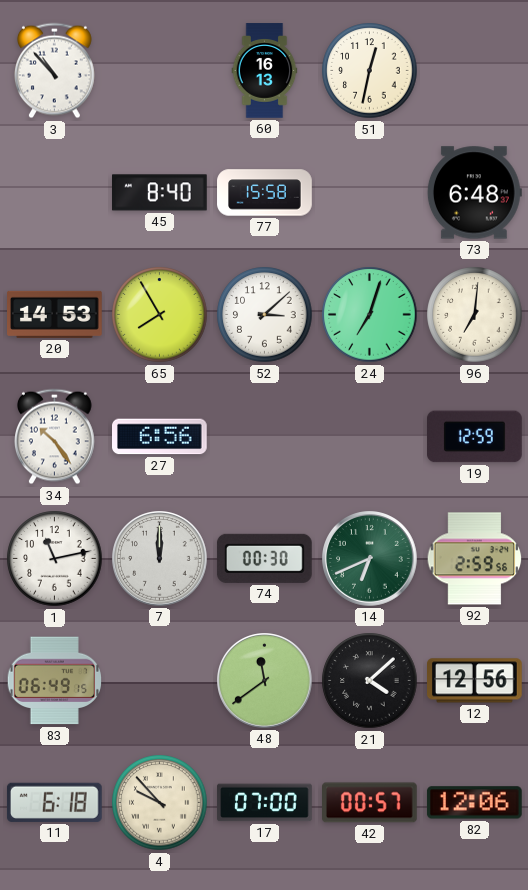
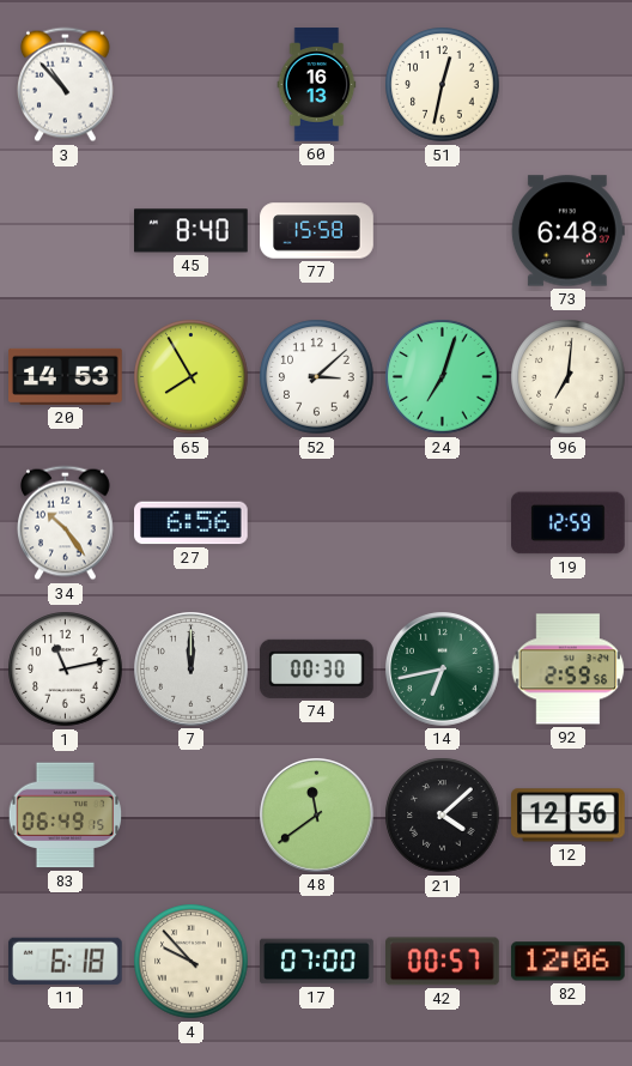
14: 6:41 -> 6:43
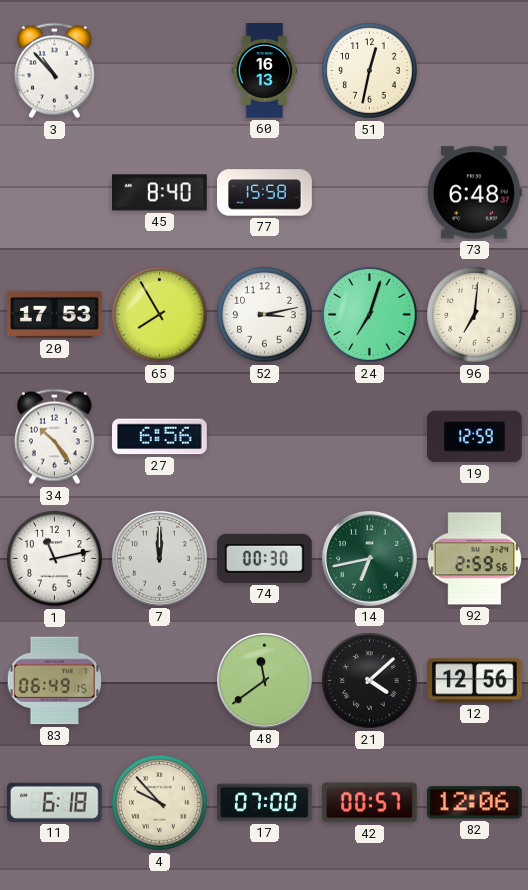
20: 14:53 -> 17:53
52: 3:08 -> 3:13
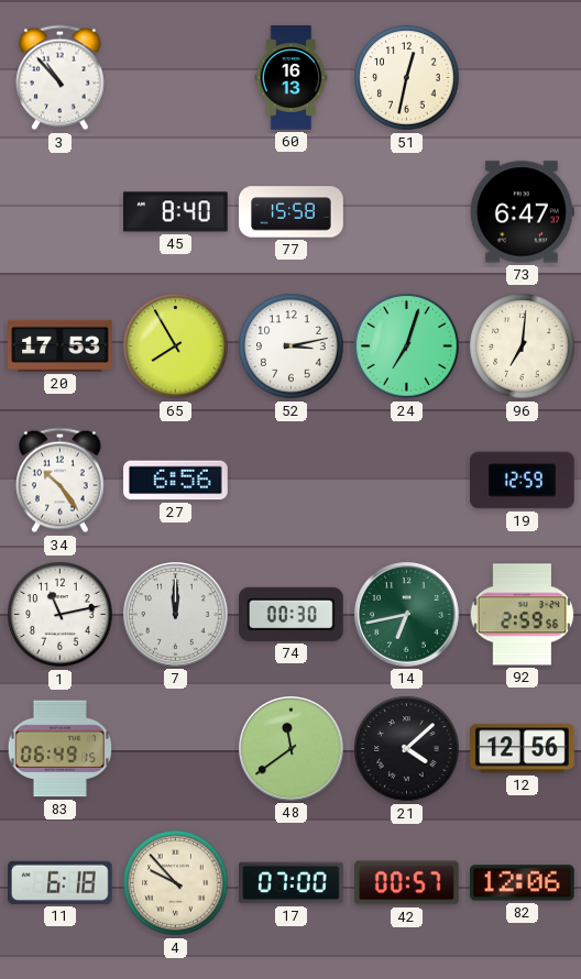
73: 6:48 -> 6:47
